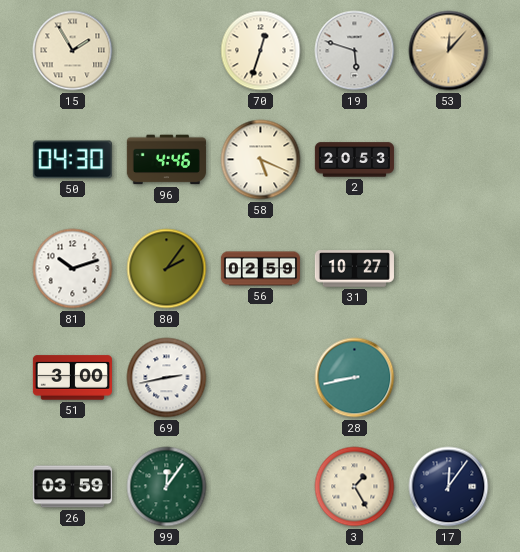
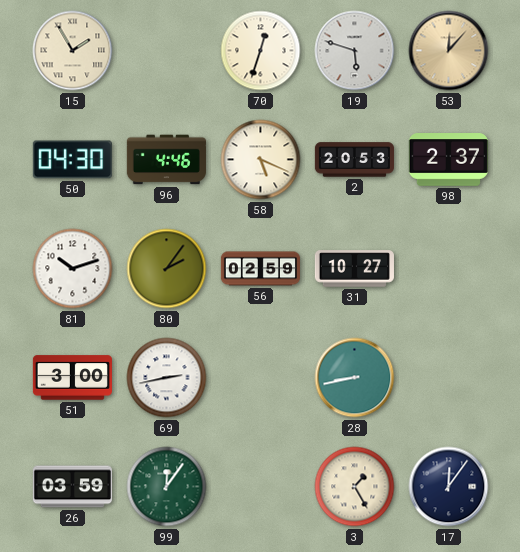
98: none -> 2:37
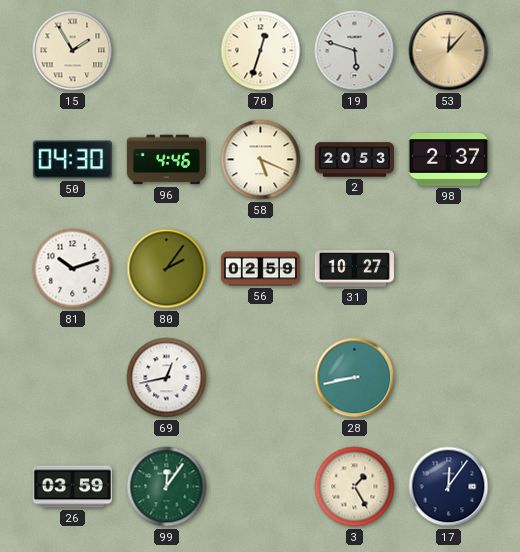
51: 3:00 -> none
69: 2:43 -> 12:43
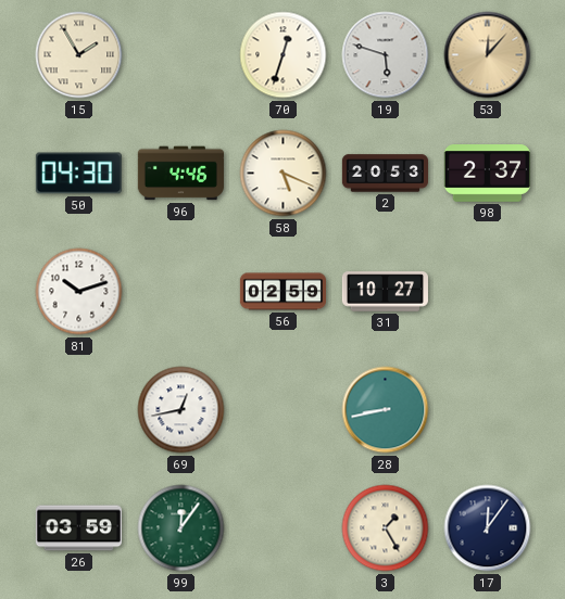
80: 2:06 -> none
